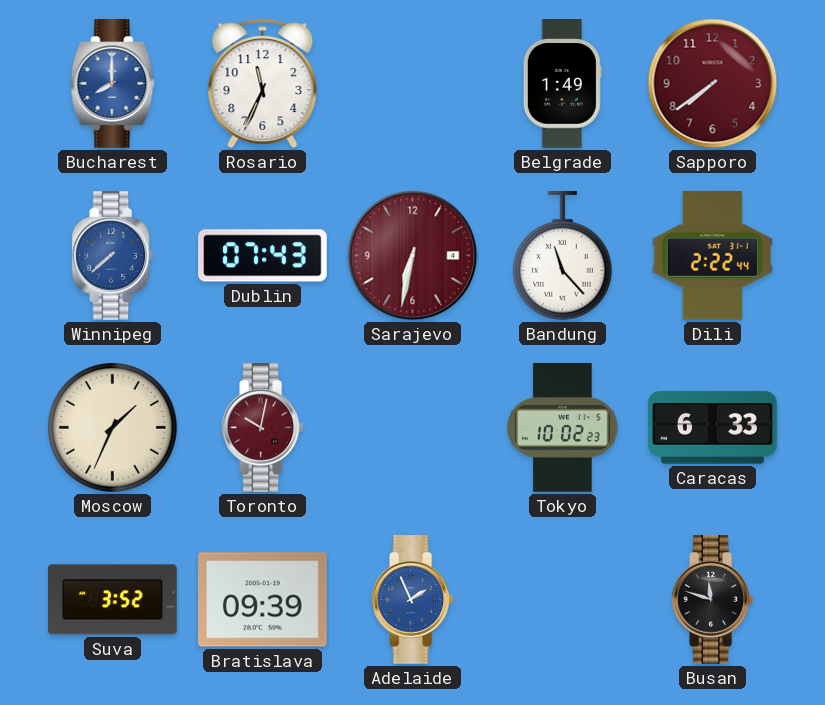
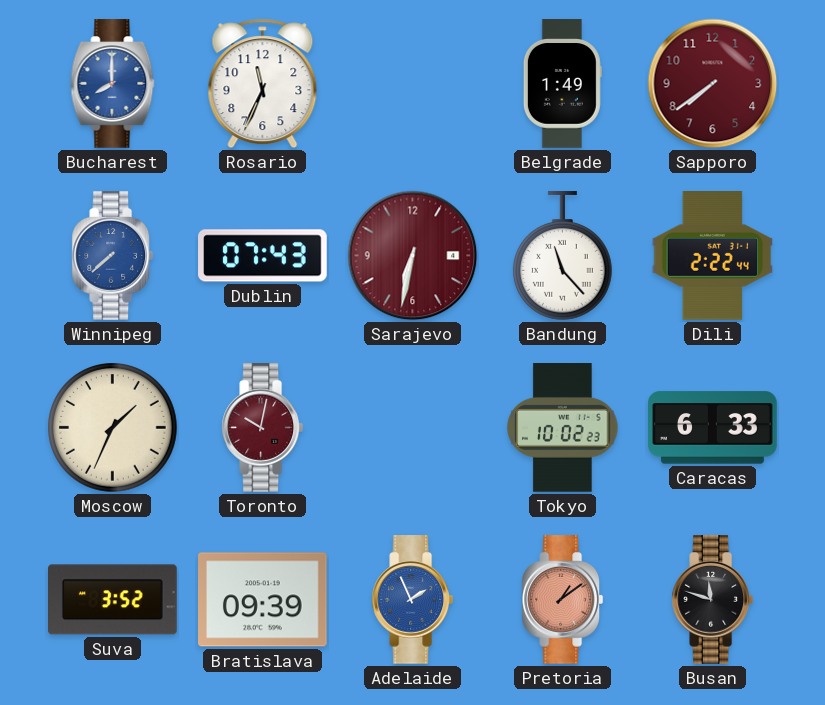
Pretoria: none -> 1:09
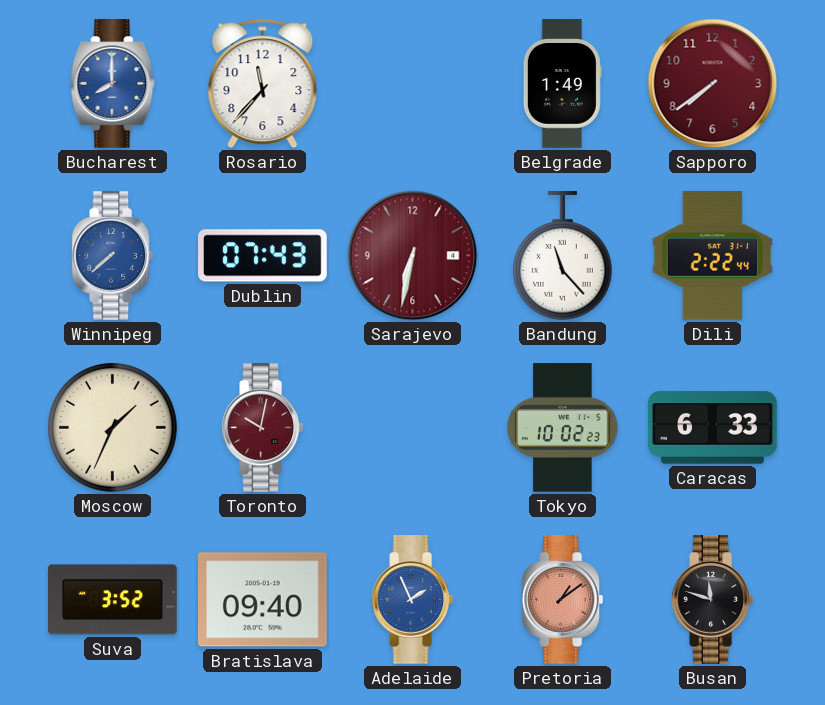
Rosario: 11:34 -> 11:37
Bratislava: 09:39 -> 09:40
